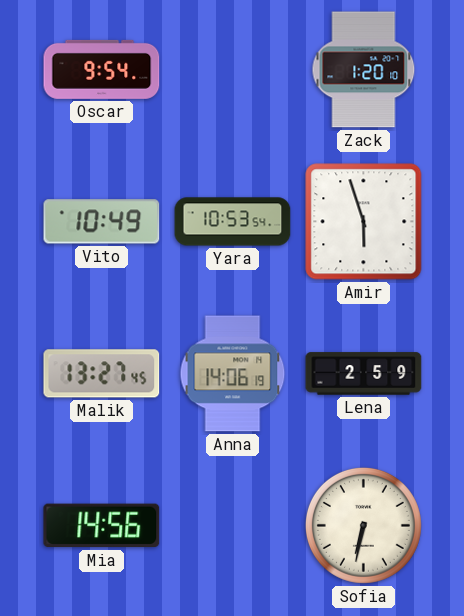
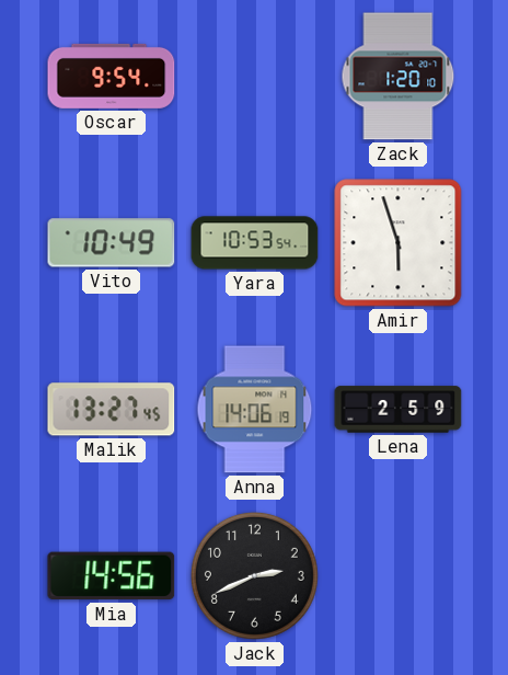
Jack: none -> 2:41
Sofia: 6:32 -> none
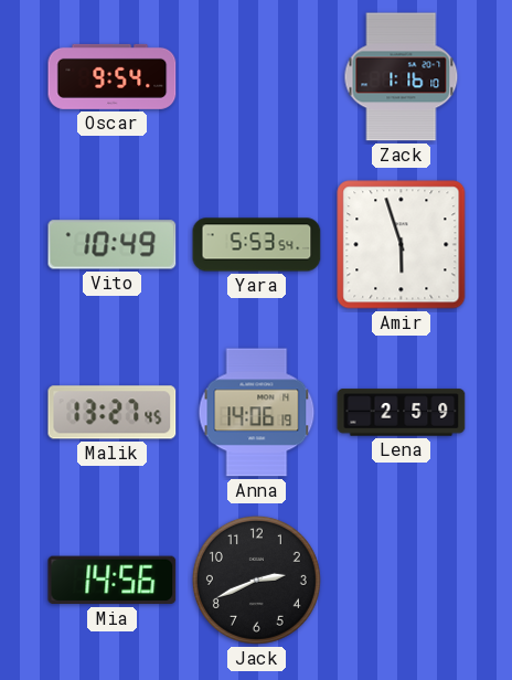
Zack: 1:20 -> 1:16
Yara: 10:53 -> 5:53
